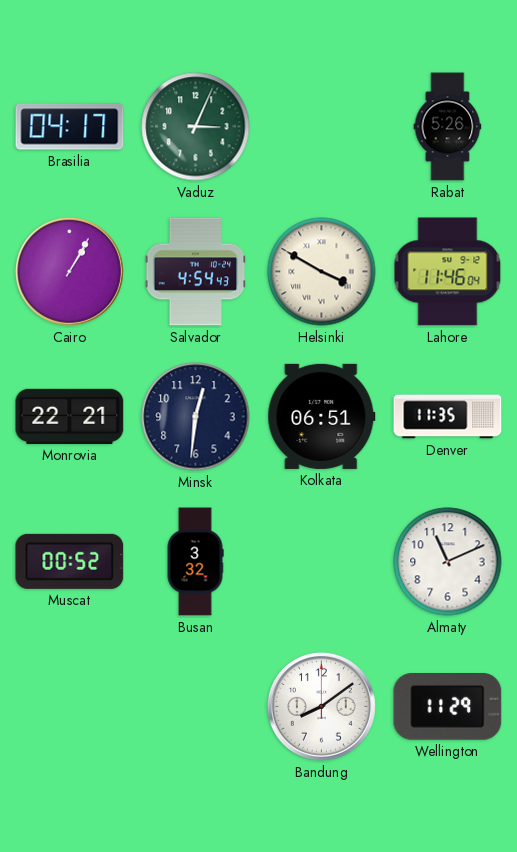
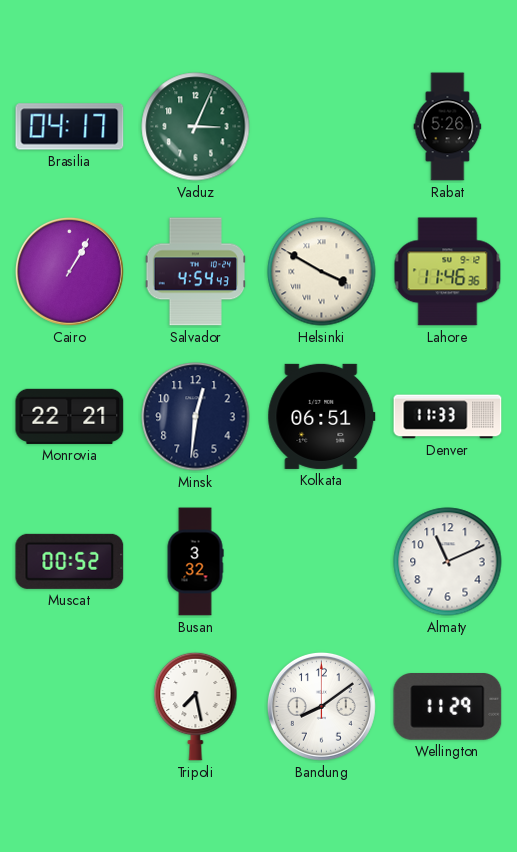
Lahore: 11:46:04 -> 11:46:36
Denver: 11:35 -> 11:33
Tripoli: none -> 7:28
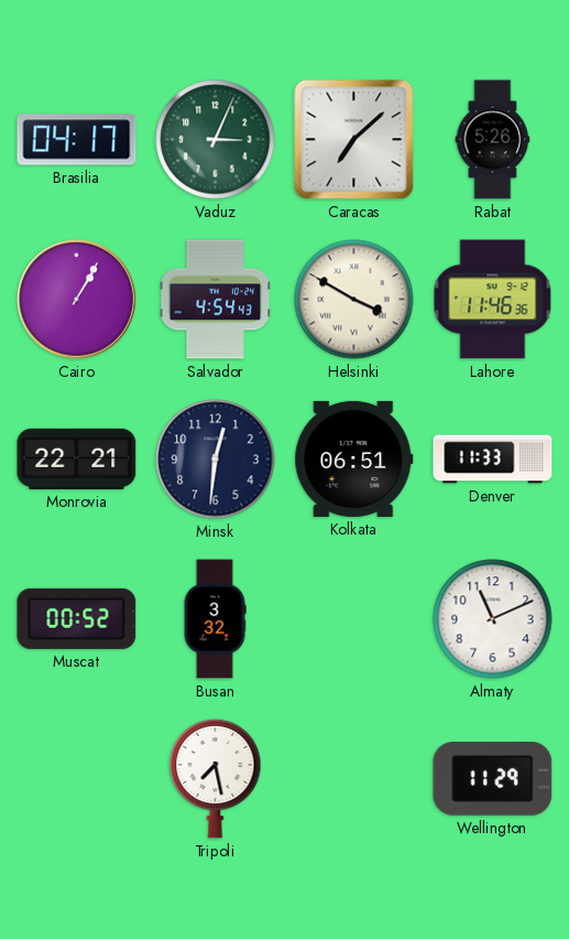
Caracas: none -> 7:08
Bandung: 8:09 -> none
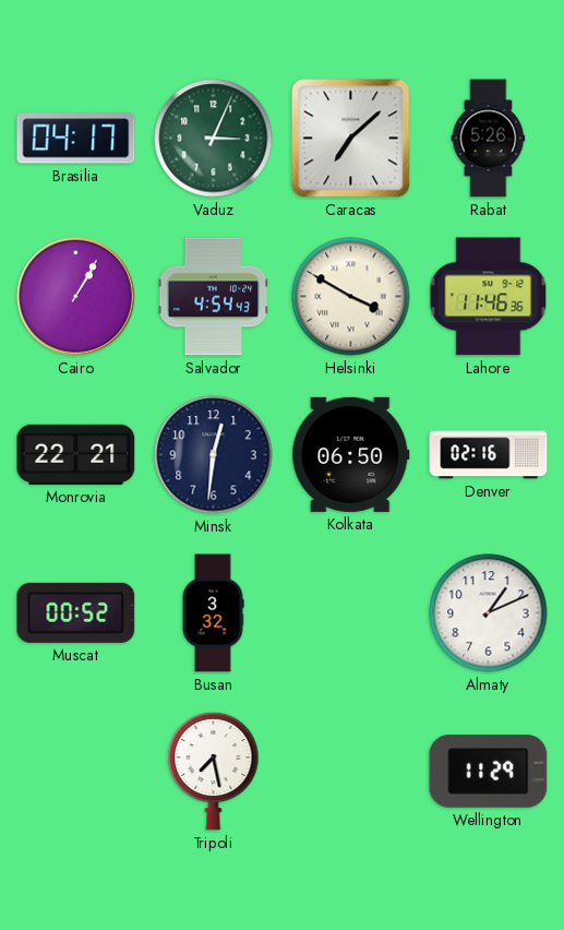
Kolkata: 06:51 -> 06:50
Denver: 11:33 -> 02:16
Almaty: 11:11 -> 1:11
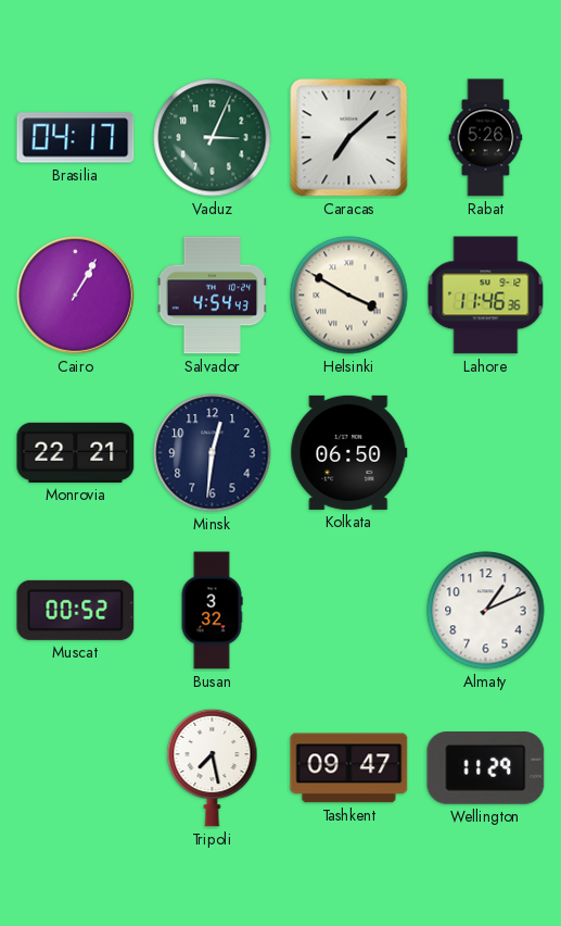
Denver: 02:16 -> none
Tashkent: none -> 09:47
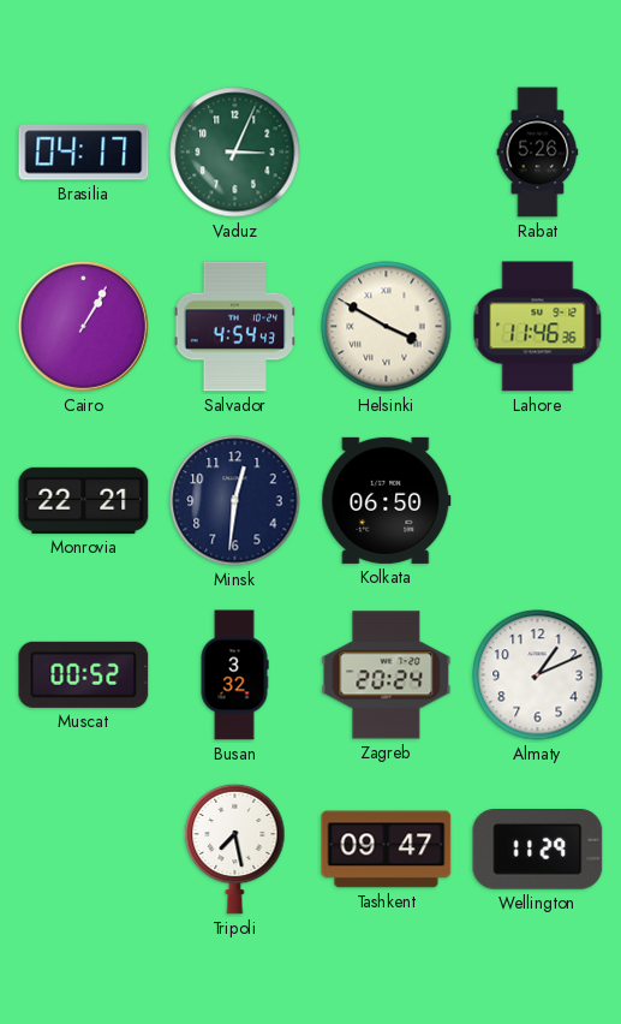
Caracas: 7:08 -> none
Zagreb: none -> 20:24
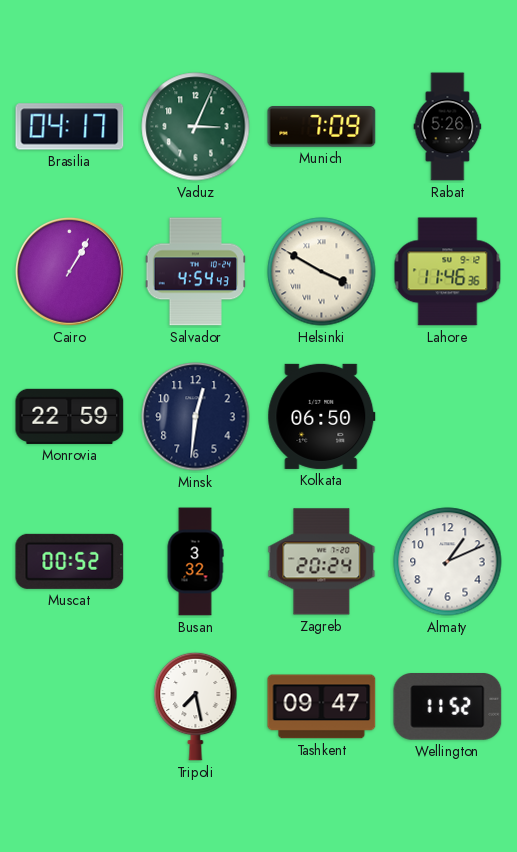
Munich: none -> 7:09
Monrovia: 22:21 -> 22:59
Wellington: 11:29 -> 11:52
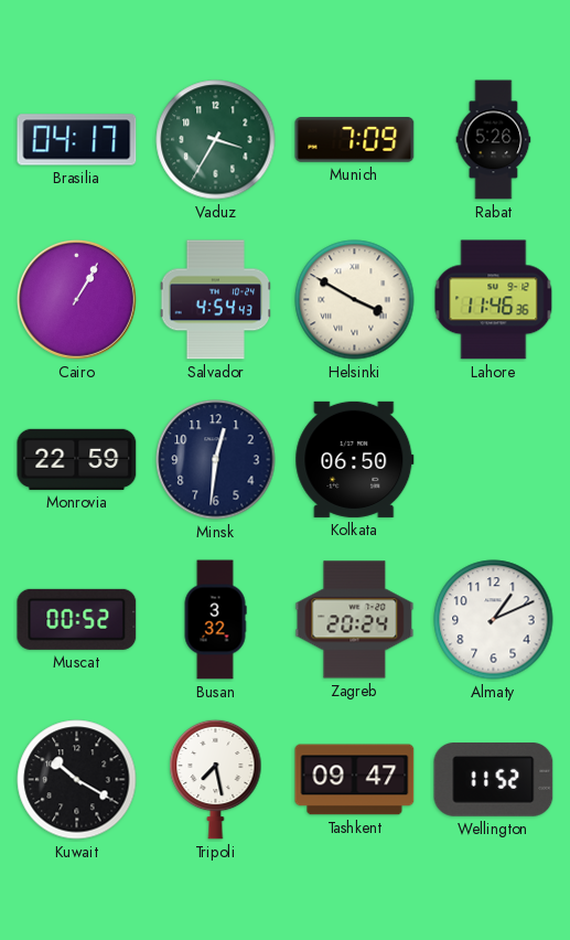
Vaduz: 3:04 -> 3:35
Kuwait: none -> 10:20
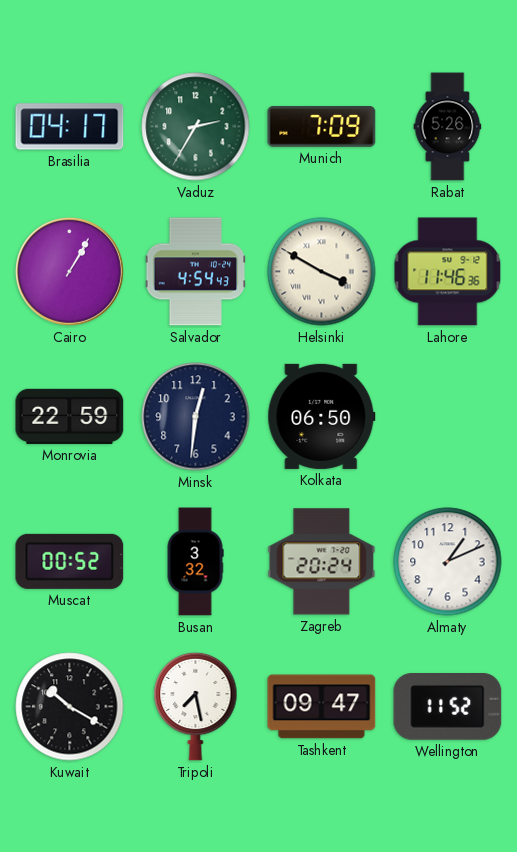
Vaduz: 3:35 -> 2:35
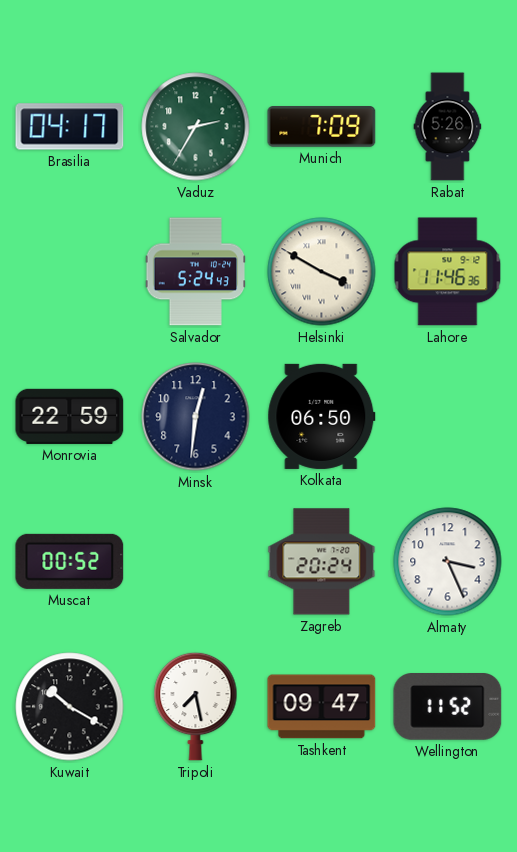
Cairo: 1:05 -> none
Salvador: 4:54 -> 5:24
Busan: 3:32 -> none
Almaty: 1:11 -> 3:26
